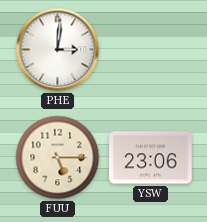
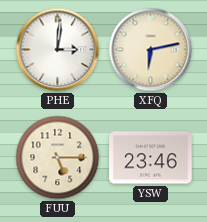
XFQ: none -> 6:13
YSW: 23:06 -> 23:46
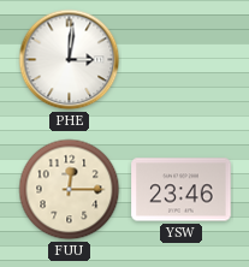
XFQ: 6:13 -> none
FUU: 5:15 -> 12:15
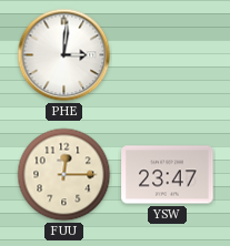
YSW: 23:46 -> 23:47
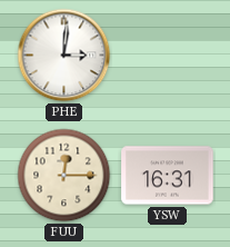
YSW: 23:47 -> 16:31
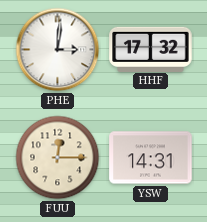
HHF: none -> 17:32
YSW: 16:31 -> 14:31
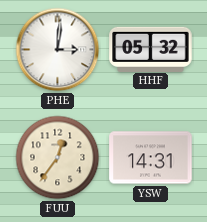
HHF: 17:32 -> 05:32
FUU: 12:15 -> 12:36
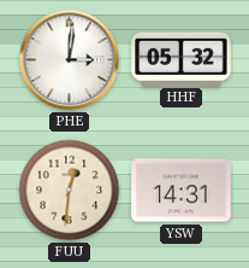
FUU: 12:36 -> 12:31
